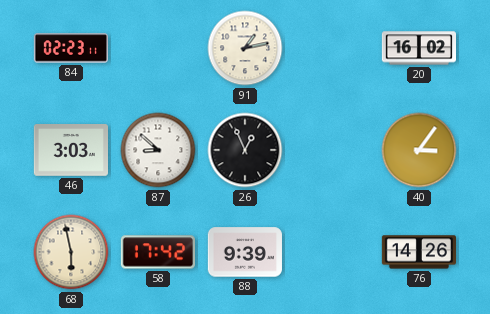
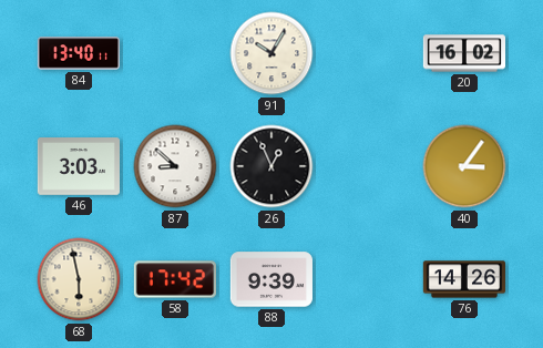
84: 02:23 -> 13:40
91: 1:13 -> 10:05
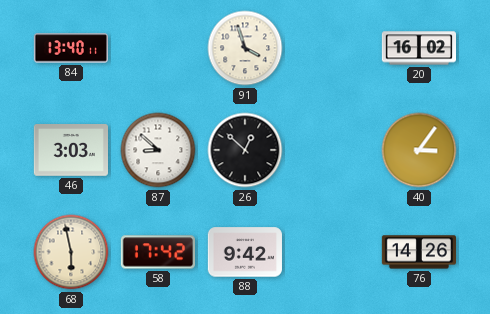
91: 10:05 -> 3:57
26: 12:56 -> 12:52
88: 9:39 -> 9:42
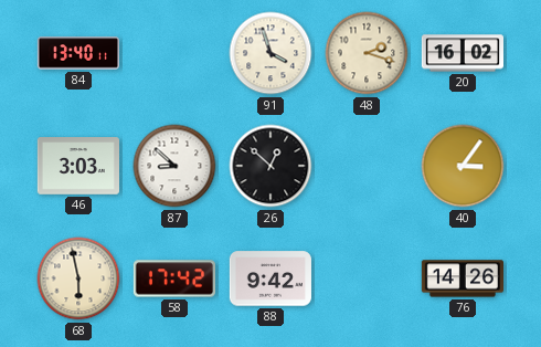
48: none -> 2:18
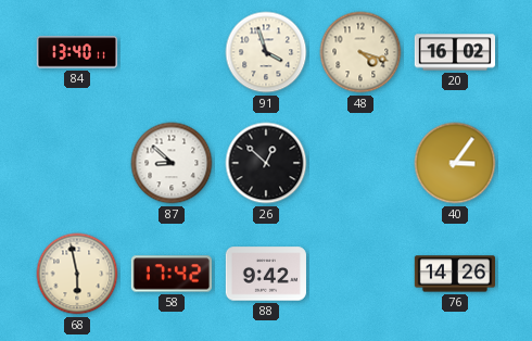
48: 2:18 -> 4:18
46: 3:03 -> none
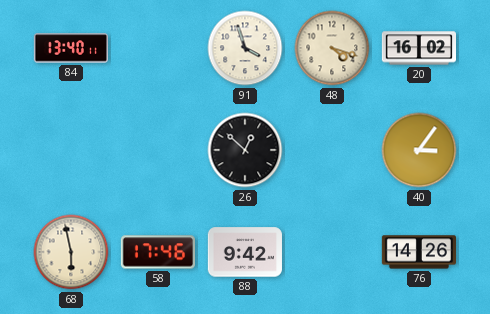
87: 8:52 -> none
58: 17:42 -> 17:46
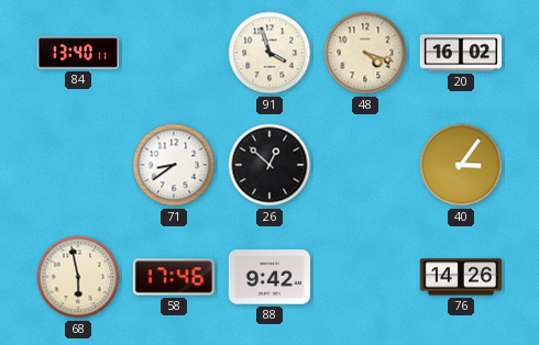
71: none -> 8:39
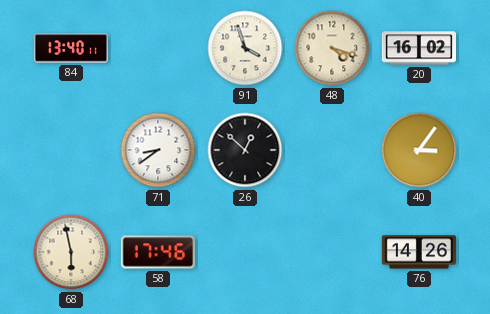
88: 9:42 -> none
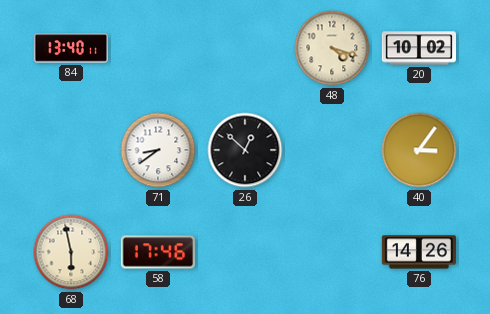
91: 3:57 -> none
20: 16:02 -> 10:02
